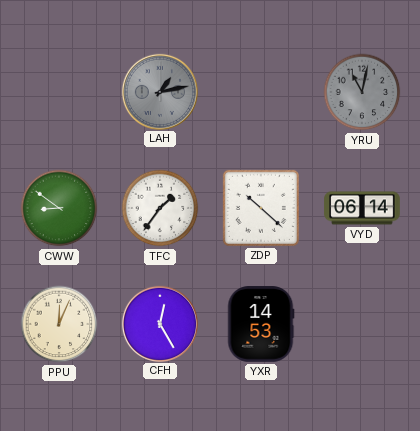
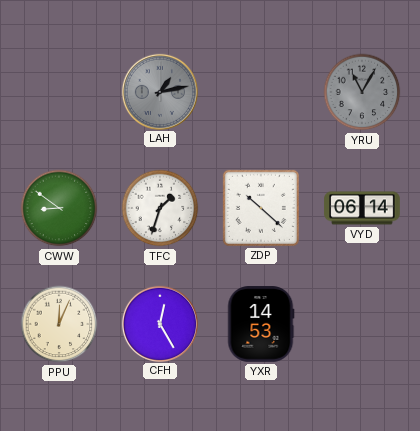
YRU: 11:02 -> 11:05
TFC: 1:36 -> 1:33
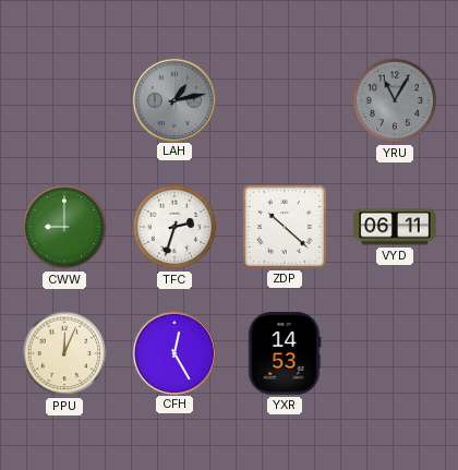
CWW: 8:51 -> 9:00
TFC: 1:33 -> 2:33
VYD: 06:14 -> 06:11
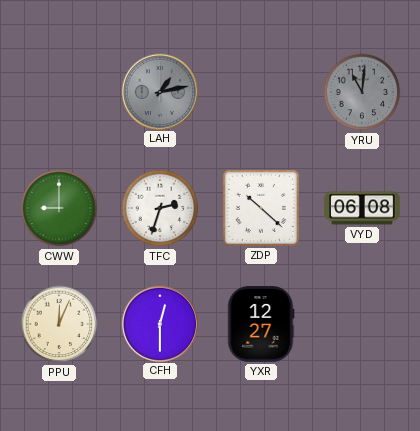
YRU: 11:05 -> 11:01
VYD: 06:11 -> 06:08
CFH: 12:25 -> 12:30
YXR: 14:53 -> 12:27
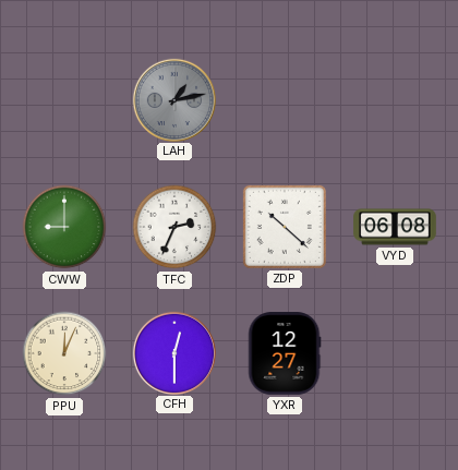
YRU: 11:01 -> none
TFC: 2:33 -> 2:34
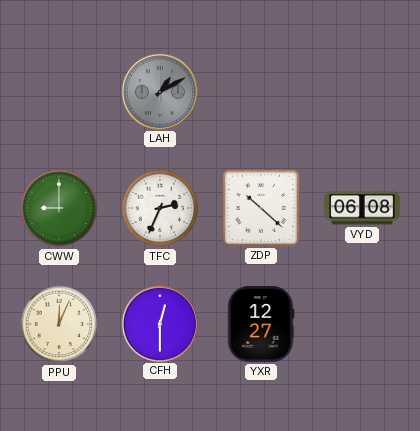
LAH: 1:13 -> 1:10
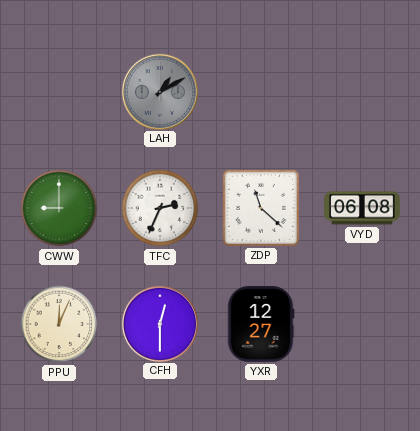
ZDP: 10:22 -> 11:22
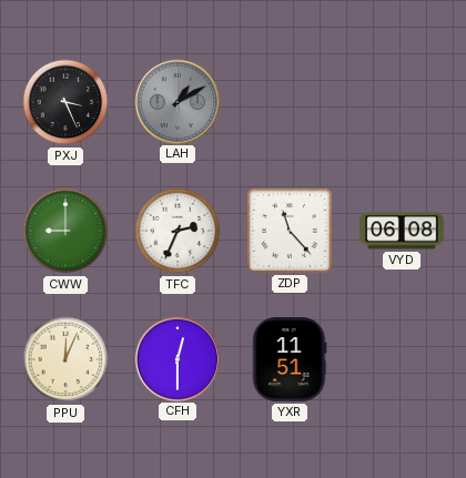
PXJ: none -> 3:26
ZDP: 11:22 -> 11:23
YXR: 12:27 -> 11:51
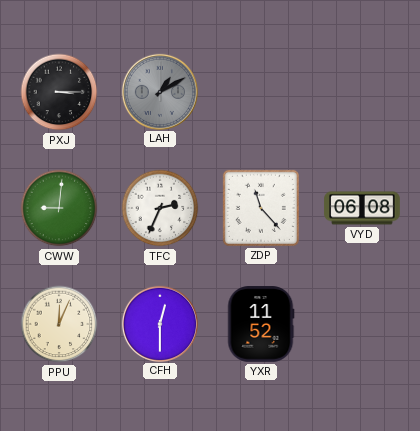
PXJ: 3:26 -> 3:15
CWW: 9:00 -> 9:01
YXR: 11:51 -> 11:52
